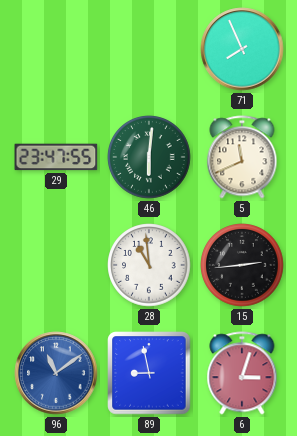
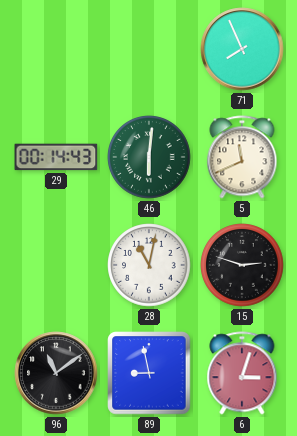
29: 23:47 -> 00:14
28: 10:59 -> 11:02
15: 2:44 -> 2:48
96 dial: blue -> black
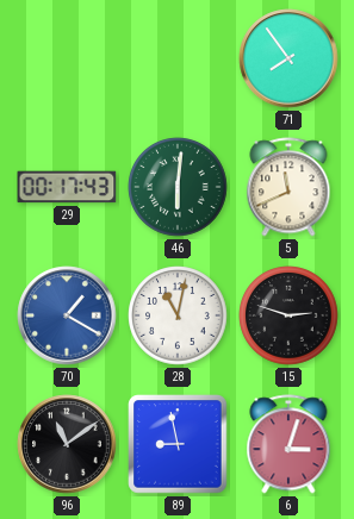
71: 7:56 -> 7:54
29: 00:14 -> 00:17
70: none -> 1:20
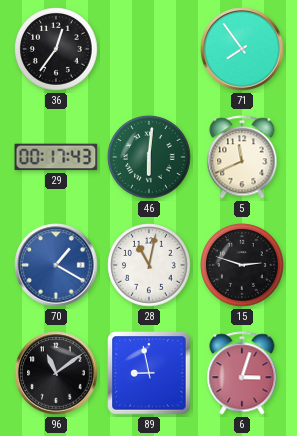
36: none -> 12:36
